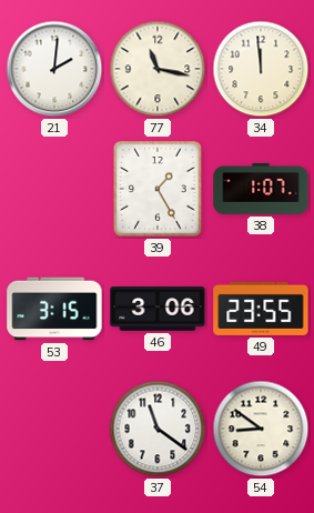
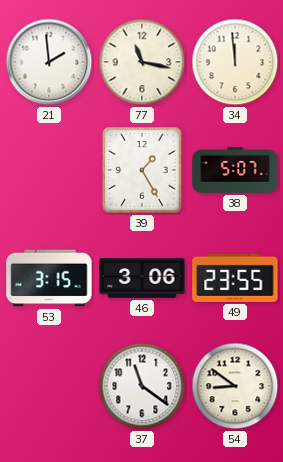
21: 2:01 -> 1:59
38: 1:07 -> 5:07
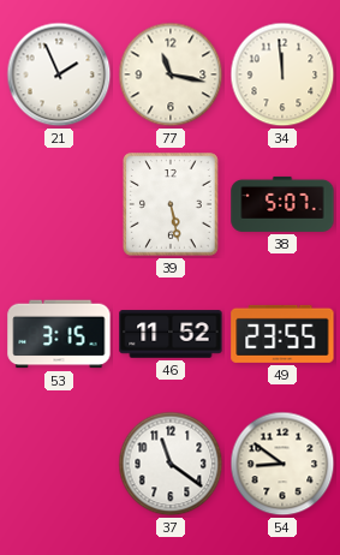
21: 1:59 -> 1:56
39: 1:25 -> 5:28
46: 3:06 -> 11:52
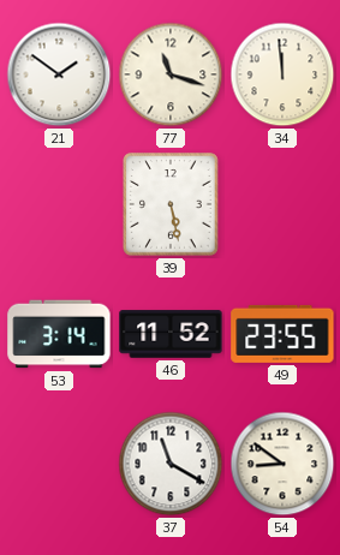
21: 1:56 -> 1:51
77: 11:17 -> 11:18
38: 5:07 -> none
53: 3:15 -> 3:14
37: 11:21 -> 11:20
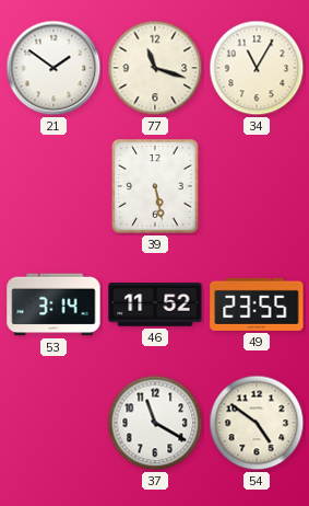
34: 11:59 -> 11:05
54: 8:51 -> 4:51
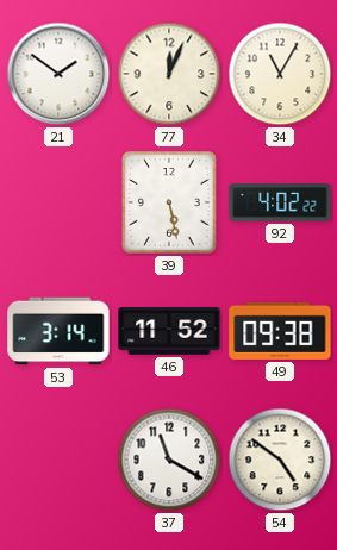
77: 11:18 -> 12:04
92: none -> 4:02
49: 23:55 -> 09:38
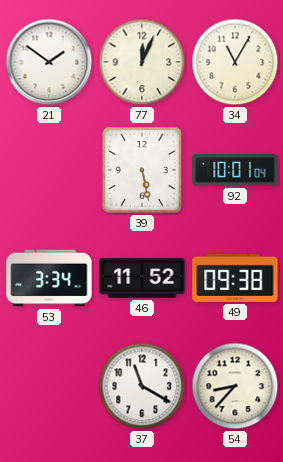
92: 4:02 -> 10:01
53: 3:14 -> 3:34
54: 4:51 -> 8:37
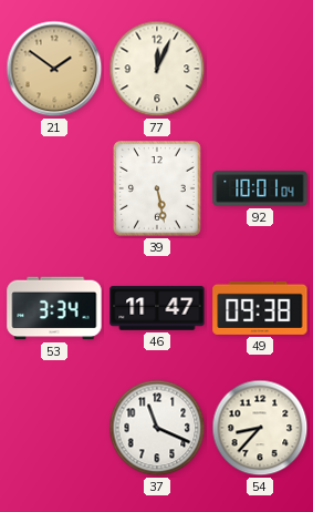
21 dial: white -> champagne
34: 11:05 -> none
46: 11:52 -> 11:47
37: 11:20 -> 11:19
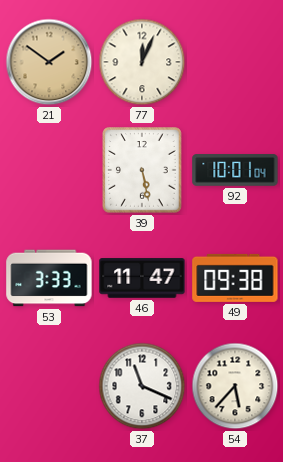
53: 3:34 -> 3:33
54: 8:37 -> 5:37
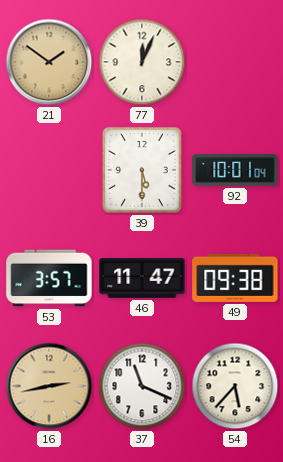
39: 5:28 -> 5:30
53: 3:33 -> 3:57
16: none -> 2:43
